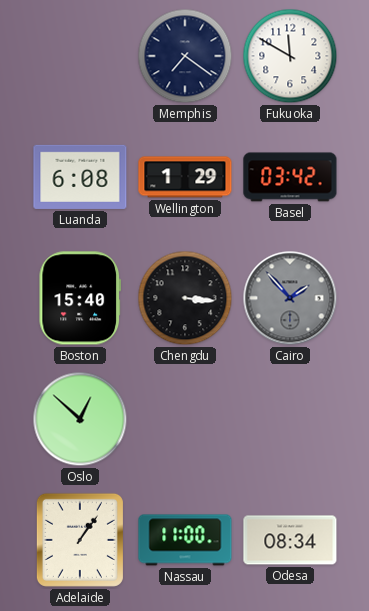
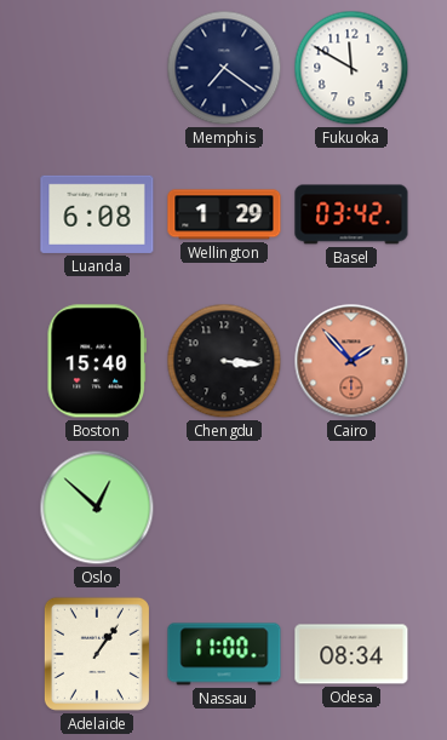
Cairo dial: grey -> salmon
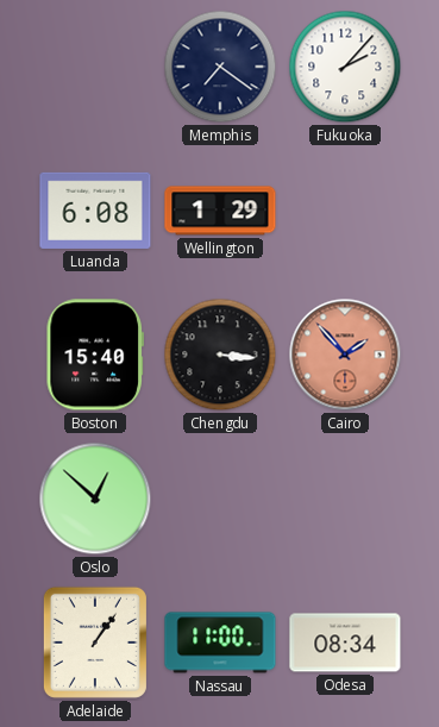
Fukuoka: 11:50 -> 2:07
Basel: 03:42 -> none
